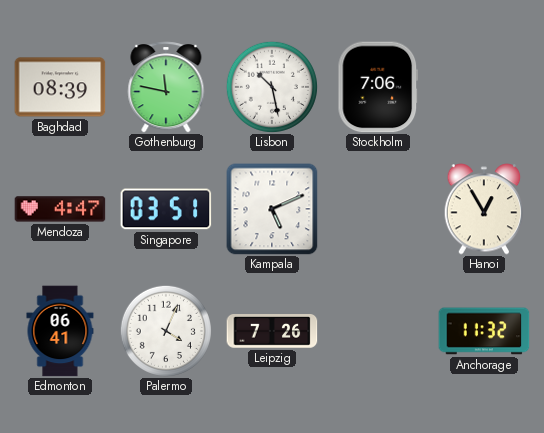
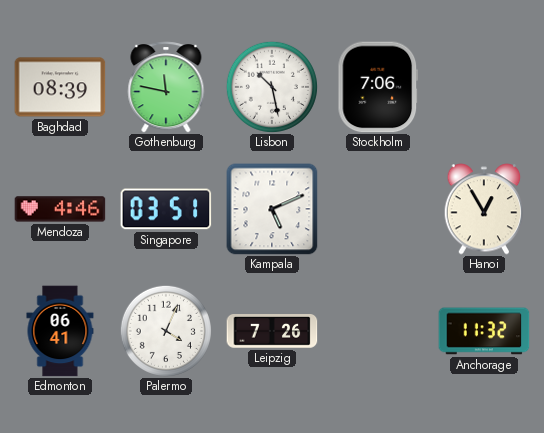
Mendoza: 4:47 -> 4:46
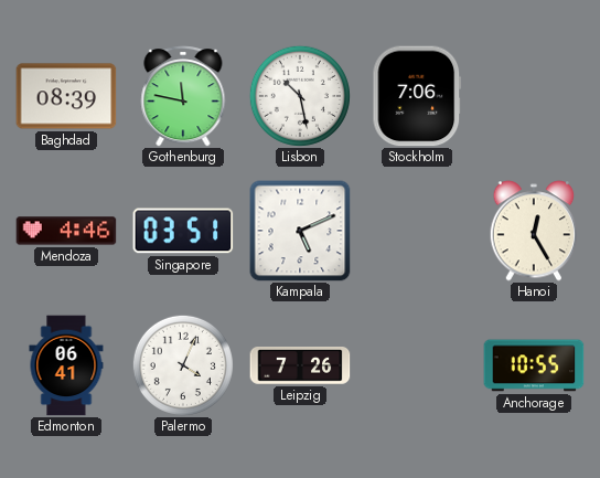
Hanoi: 12:55 -> 12:25
Anchorage: 11:32 -> 10:55
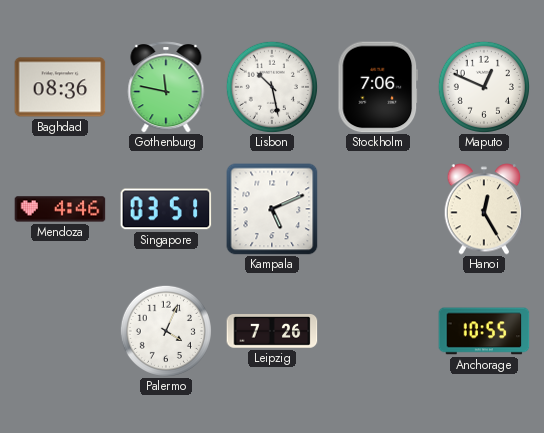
Baghdad: 08:39 -> 08:36
Maputo: none -> 12:49
Edmonton: 06:41 -> none
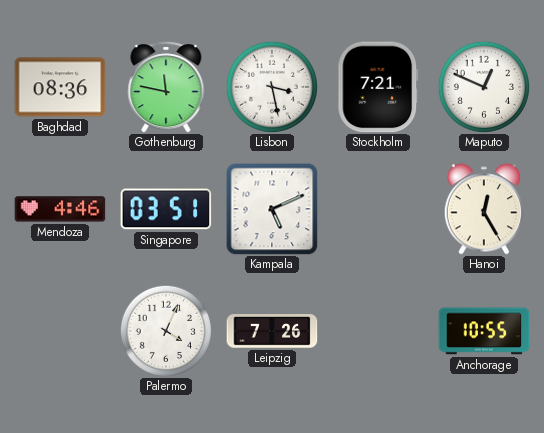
Lisbon: 10:28 -> 3:28
Stockholm: 7:06 -> 7:21
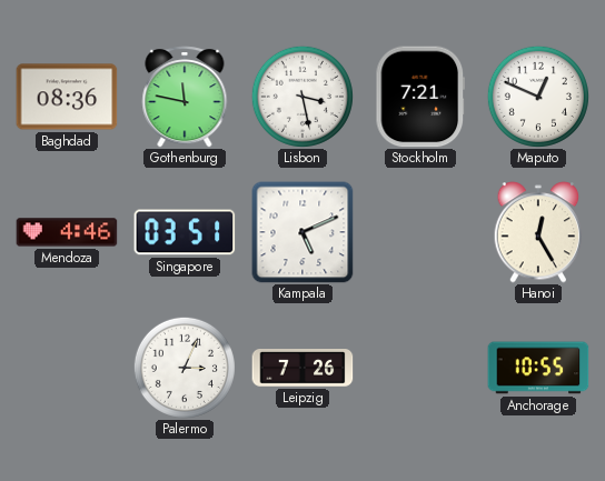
Palermo: 4:04 -> 3:04
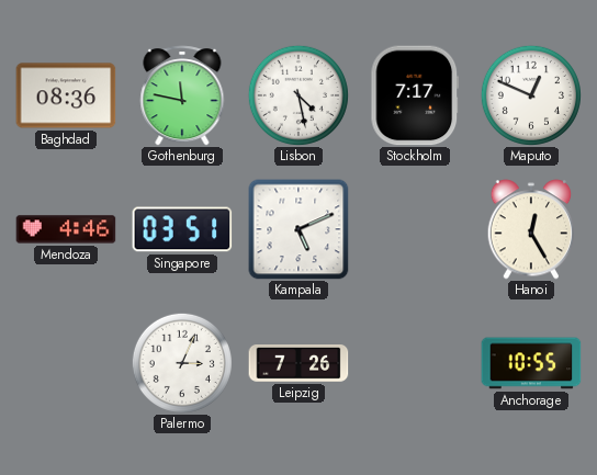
Lisbon: 3:28 -> 4:28
Stockholm: 7:21 -> 7:17
